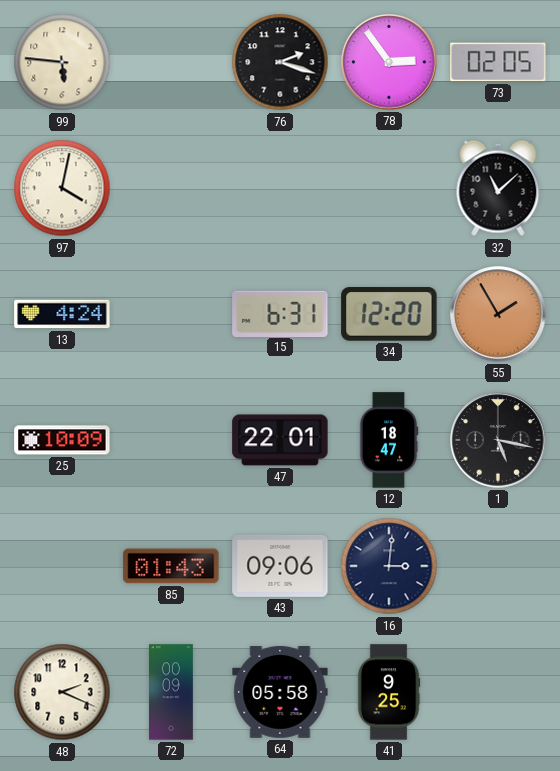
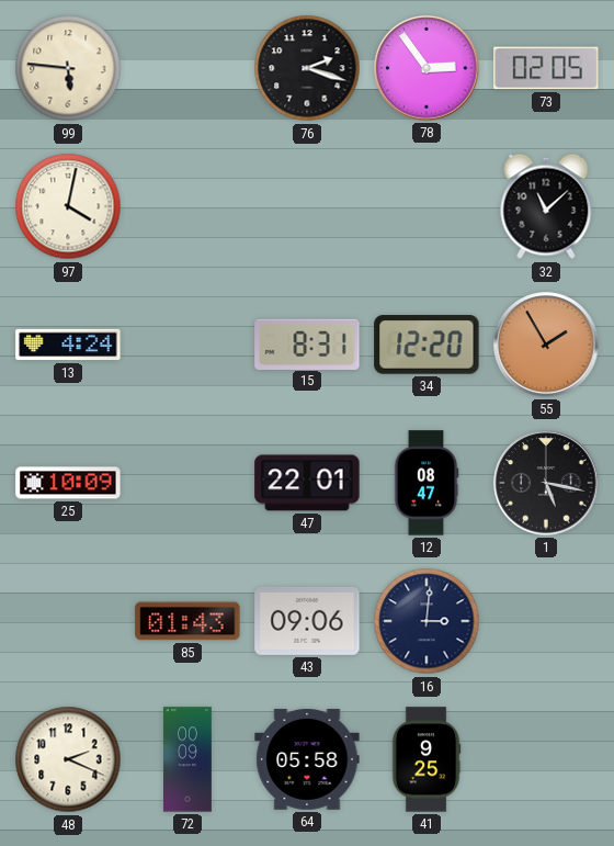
15: 6:31 -> 8:31
12: 18:47 -> 08:47
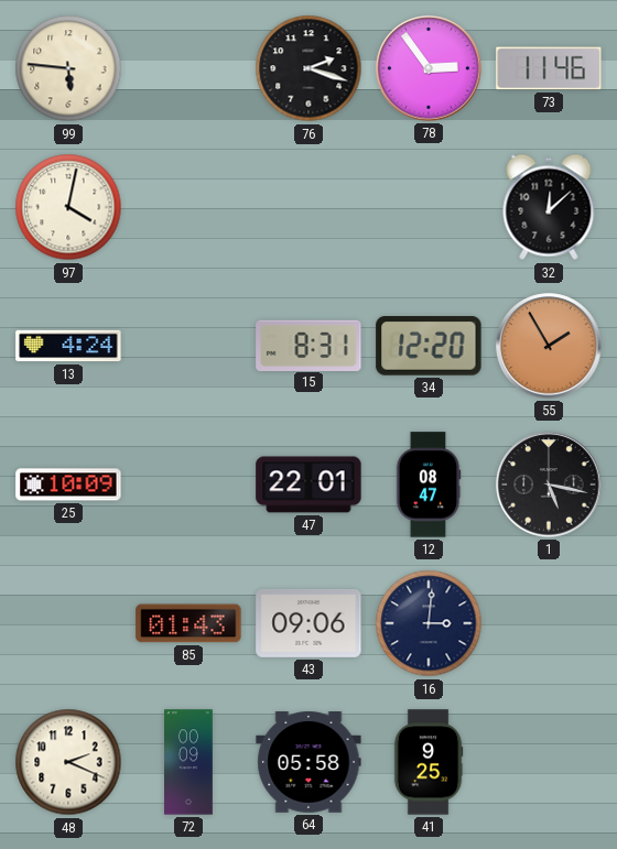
73: 02:05 -> 11:46
32: 11:08 -> 12:08
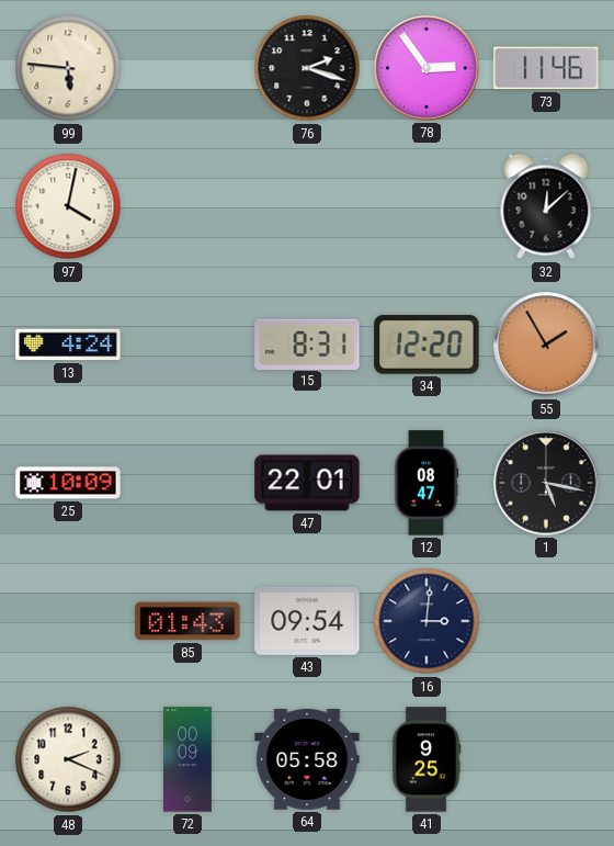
43: 09:06 -> 09:54
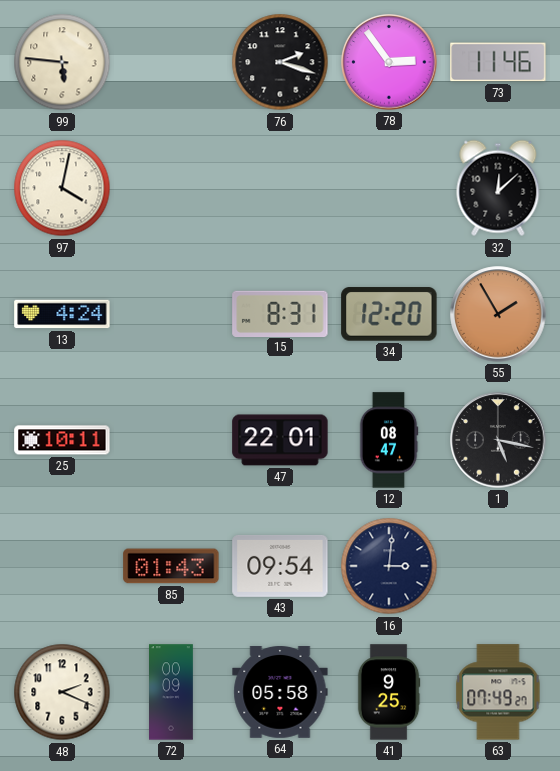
25: 10:09 -> 10:11
63: none -> 07:49
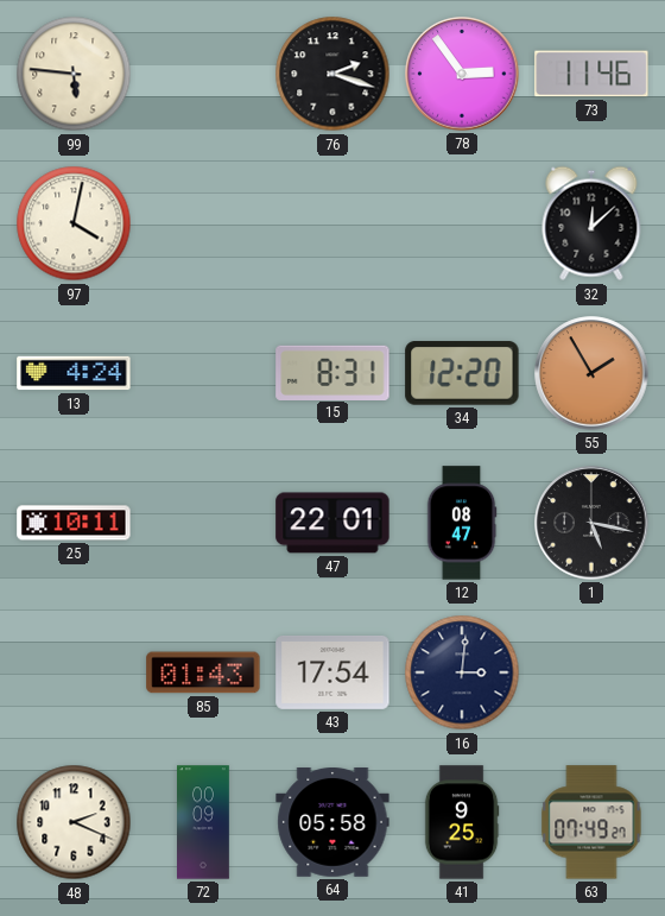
43: 09:54 -> 17:54
